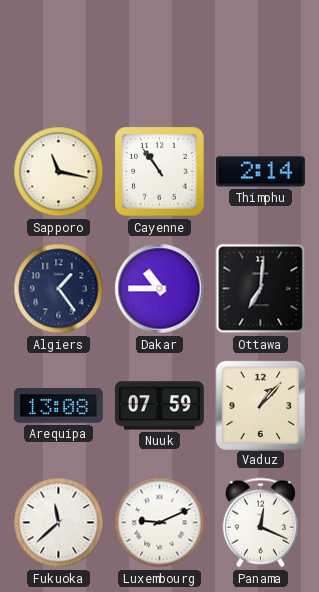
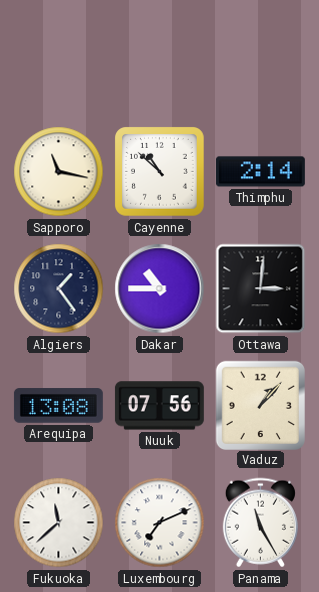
Cayenne: 10:54 -> 10:52
Ottawa: 7:01 -> 3:01
Nuuk: 07:59 -> 07:56
Luxembourg: 9:11 -> 7:11
Panama: 12:19 -> 11:25
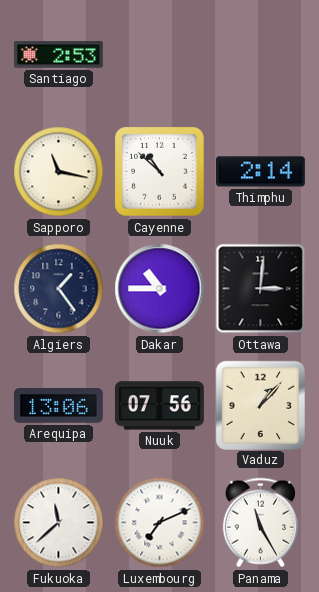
Santiago: none -> 2:53
Arequipa: 13:08 -> 13:06
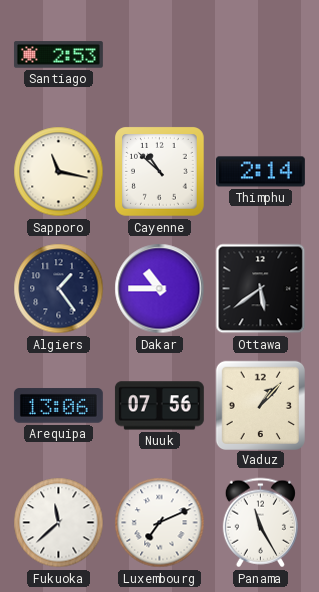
Ottawa: 3:01 -> 5:39
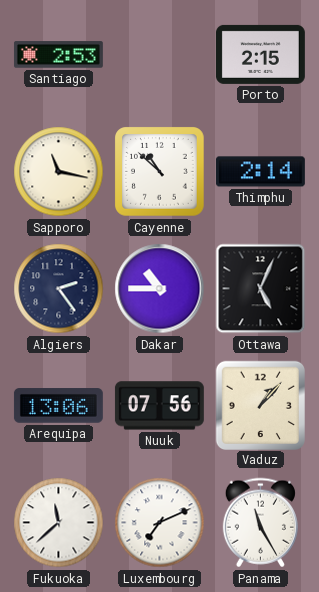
Porto: none -> 2:15
Algiers: 1:24 -> 2:24
Ottawa: 5:39 -> 5:04
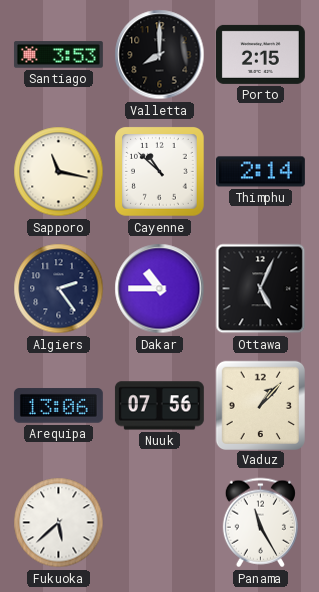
Santiago: 2:53 -> 3:53
Valletta: none -> 8:00
Fukuoka: 11:38 -> 5:38
Luxembourg: 7:11 -> none
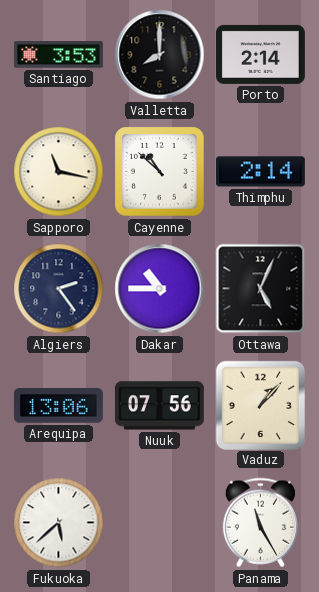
Porto: 2:15 -> 2:14
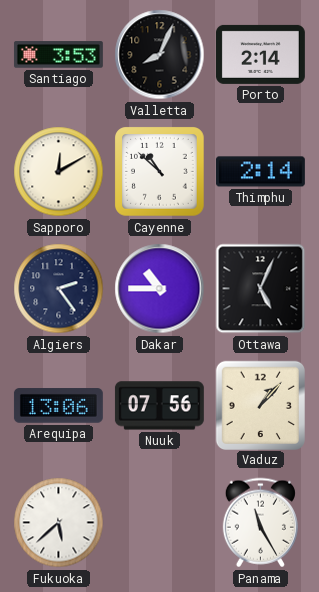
Valletta: 8:00 -> 8:04
Sapporo: 11:17 -> 12:10
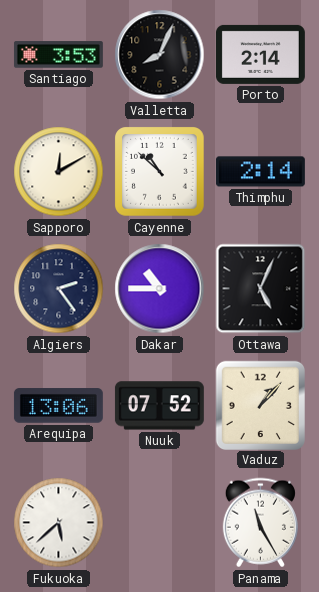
Nuuk: 07:56 -> 07:52
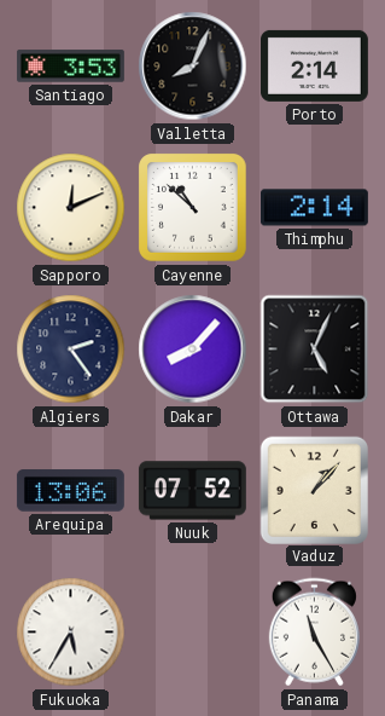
Sapporo: 12:10 -> 12:11
Dakar: 10:45 -> 8:07
Fukuoka: 5:38 -> 5:35
